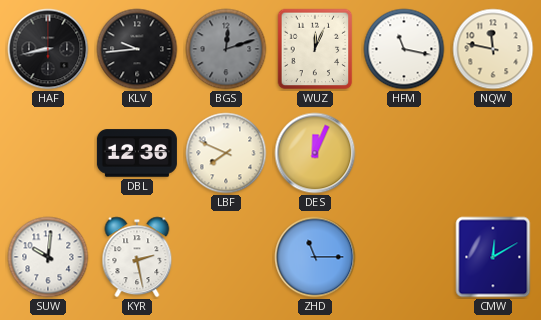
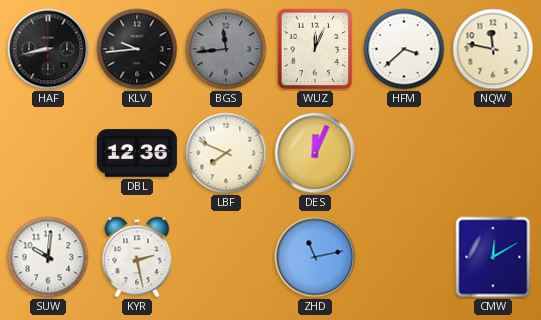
BGS: 12:12 -> 11:44
HFM: 11:17 -> 3:38
ZHD: 11:15 -> 11:13
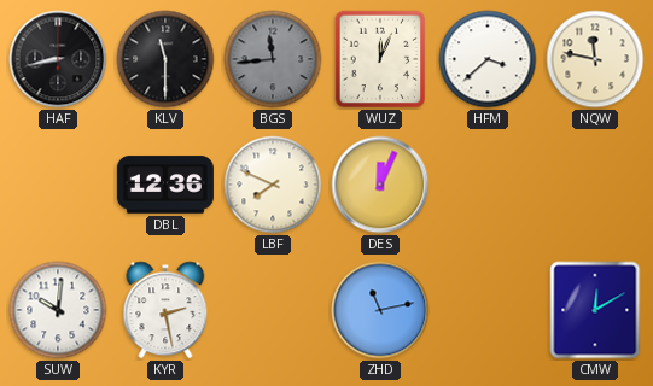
KLV: 9:44 -> 11:30
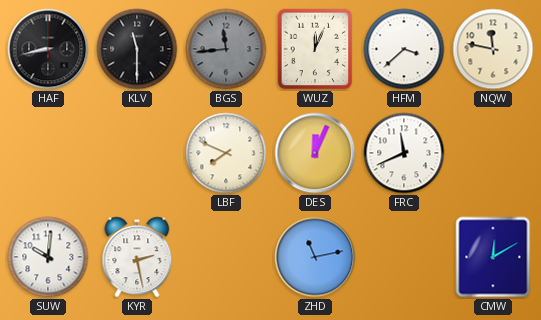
DBL: 12:36 -> none
FRC: none -> 11:41
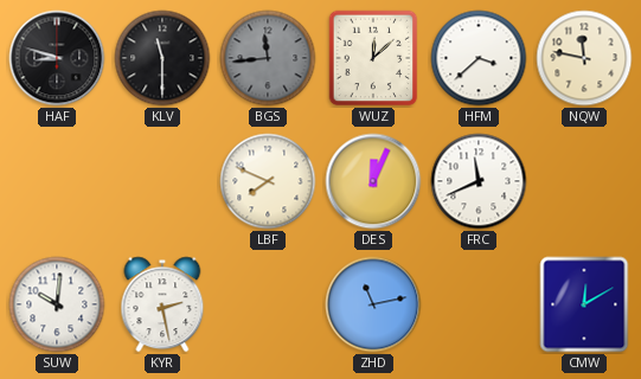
HAF: 8:43 -> 8:48
WUZ: 12:04 -> 12:08
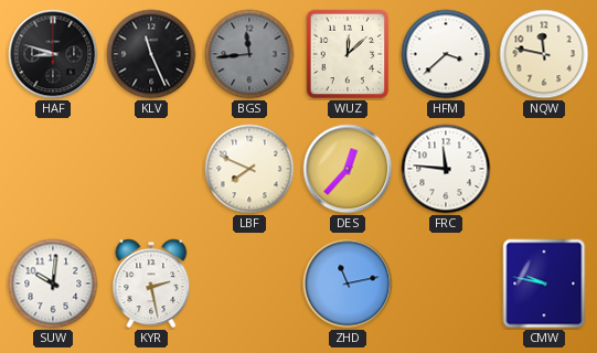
KLV: 11:30 -> 11:26
DES: 12:04 -> 12:37
FRC: 11:41 -> 11:46
CMW: 12:10 -> 9:47
